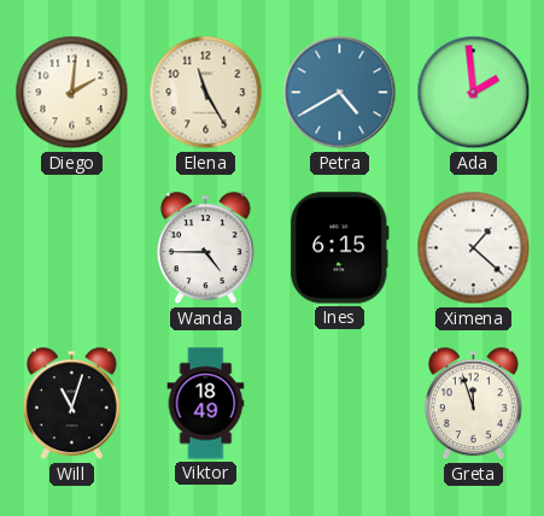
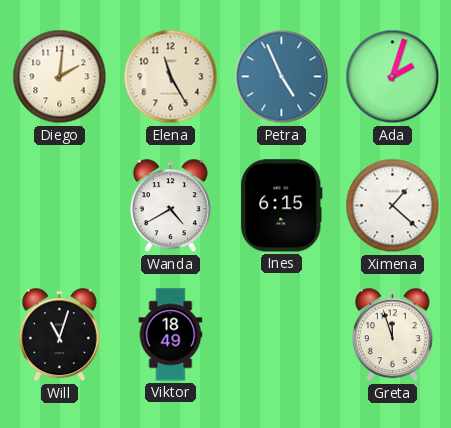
Petra: 4:40 -> 4:56
Ada: 1:59 -> 2:03
Wanda: 4:45 -> 4:40
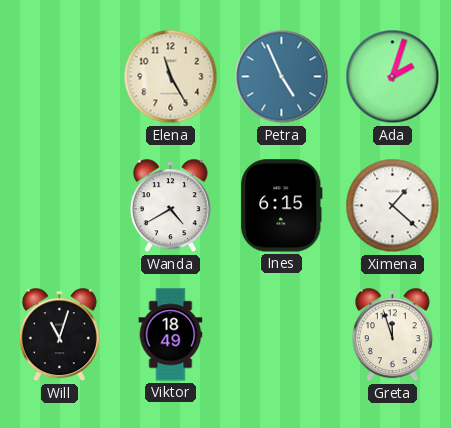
Diego: 2:01 -> none
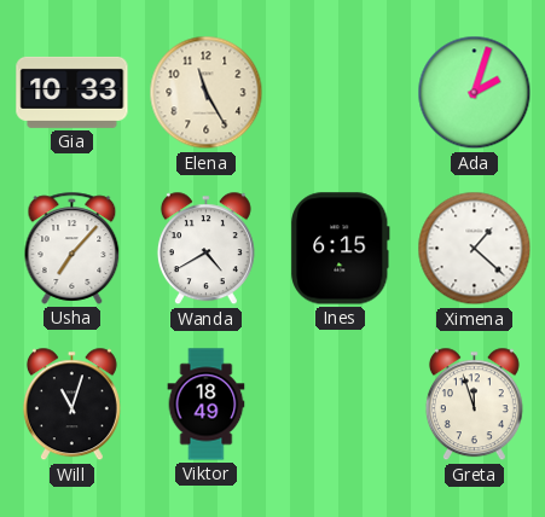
Gia: none -> 10:33
Petra: 4:56 -> none
Usha: none -> 7:07
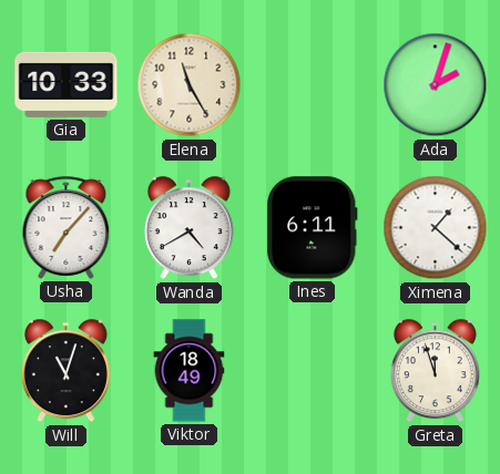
Ines: 6:15 -> 6:11
